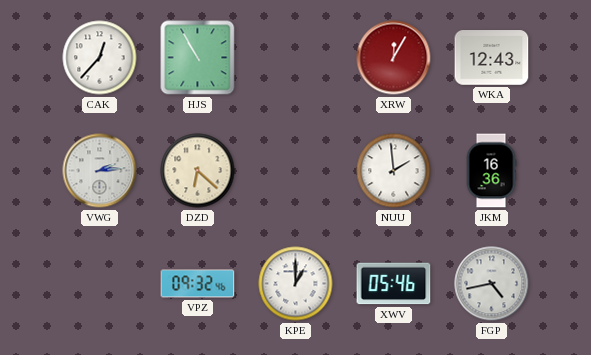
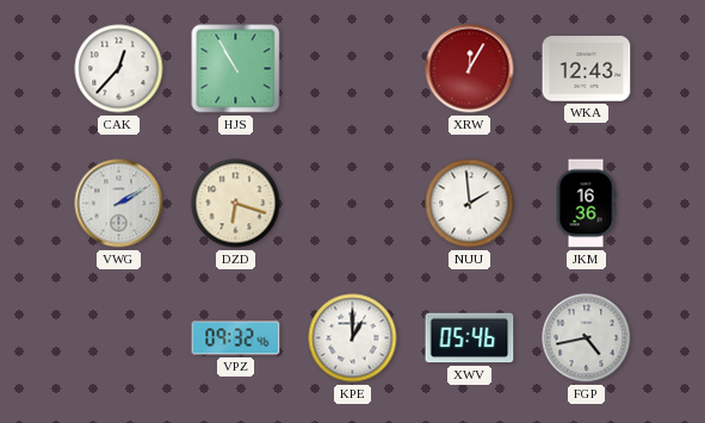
VWG: 2:14 -> 2:10
DZD: 6:22 -> 6:18
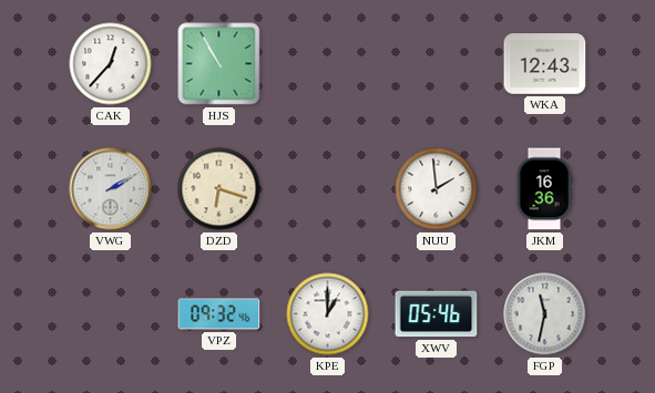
XRW: 12:05 -> none
FGP: 4:43 -> 11:32
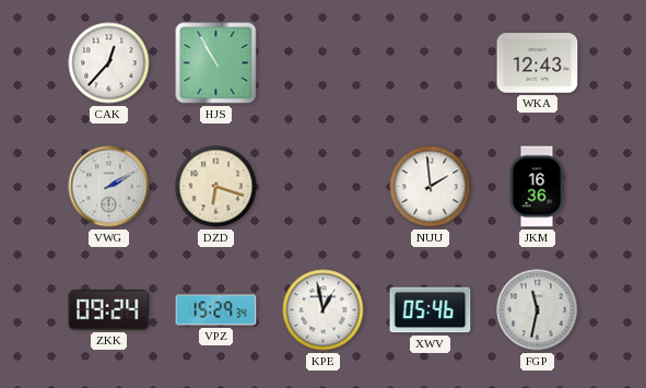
ZKK: none -> 09:24
VPZ: 09:32 -> 15:29
KPE: 1:00 -> 12:58
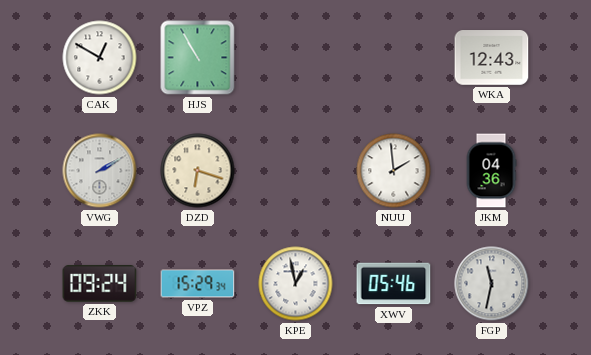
CAK: 12:37 -> 12:50
JKM: 16:36 -> 04:36
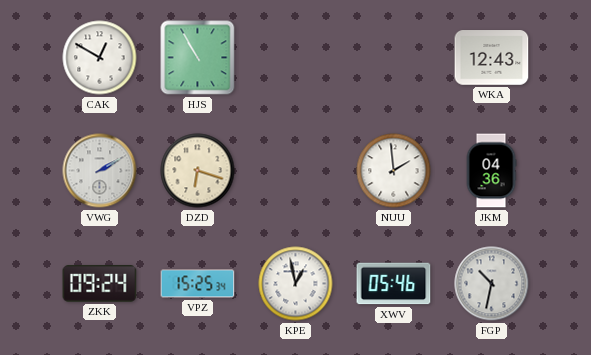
VPZ: 15:29 -> 15:25
FGP: 11:32 -> 10:32
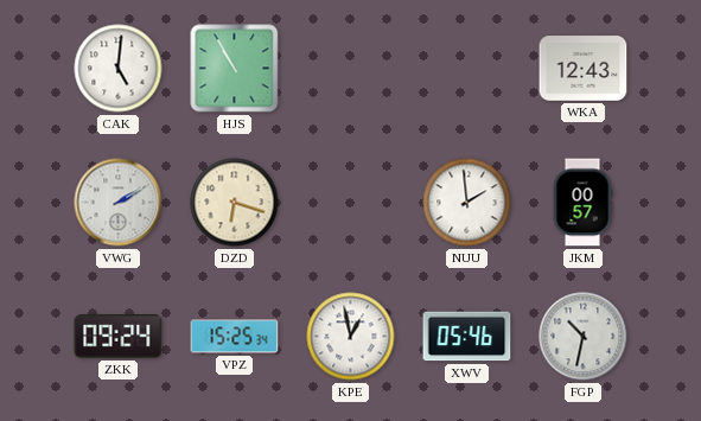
CAK: 12:50 -> 5:01
JKM: 04:36 -> 00:57
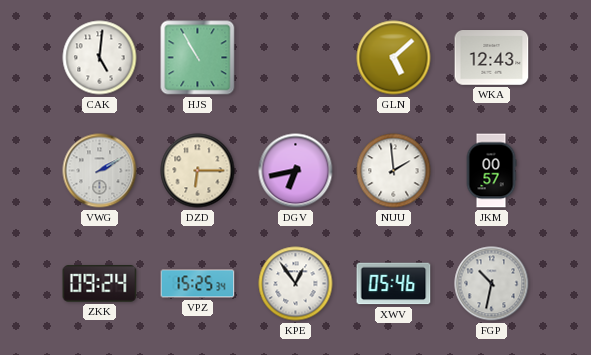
GLN: none -> 5:08
DZD: 6:18 -> 6:15
DGV: none -> 6:43
KPE: 12:58 -> 12:54
